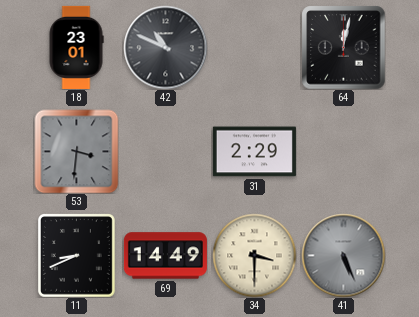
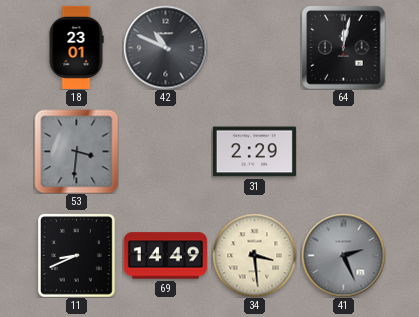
34: 3:30 -> 3:29
41: 5:26 -> 2:26
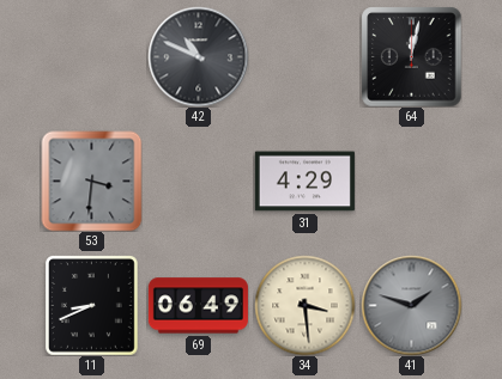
18: 23:01 -> none
31: 2:29 -> 4:29
69: 14:49 -> 06:49
41: 2:26 -> 1:48
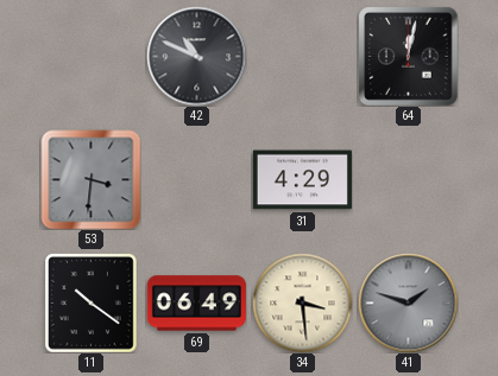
11: 8:41 -> 10:21
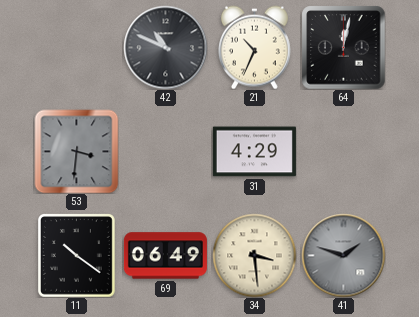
21: none -> 10:34
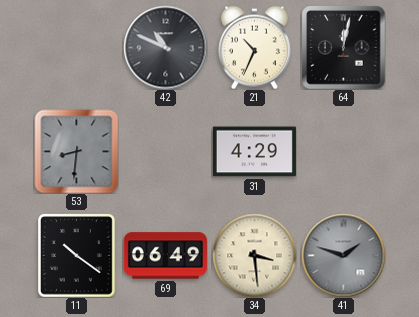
53: 3:31 -> 8:31
